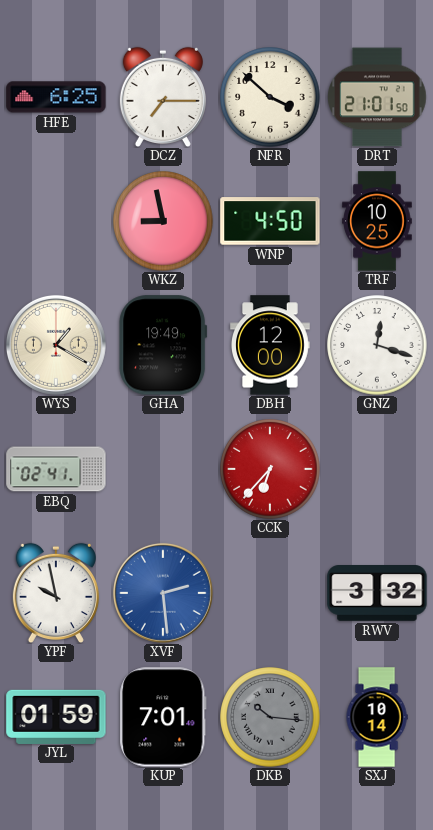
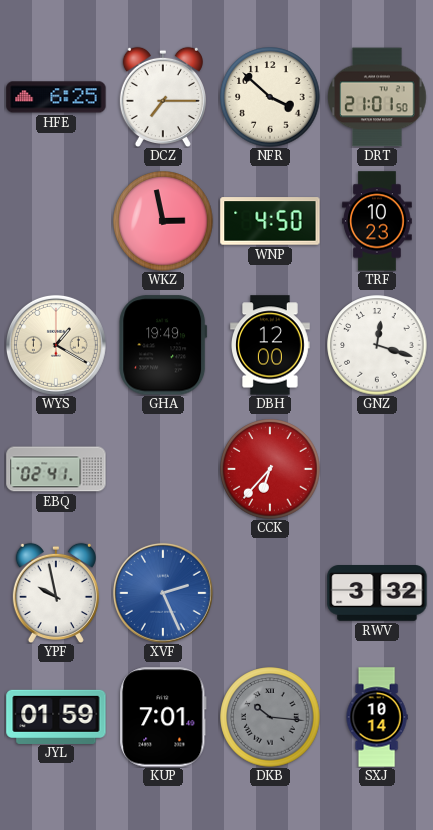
WKZ: 8:58 -> 2:58
TRF: 10:25 -> 10:23
XVF: 2:29 -> 2:26
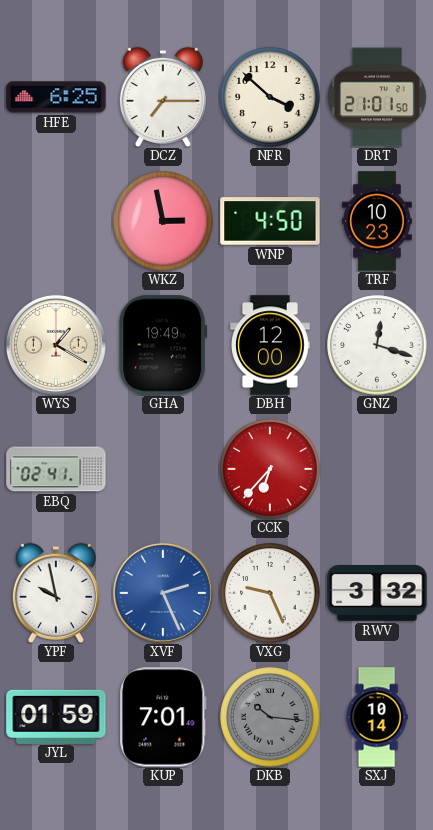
VXG: none -> 9:26
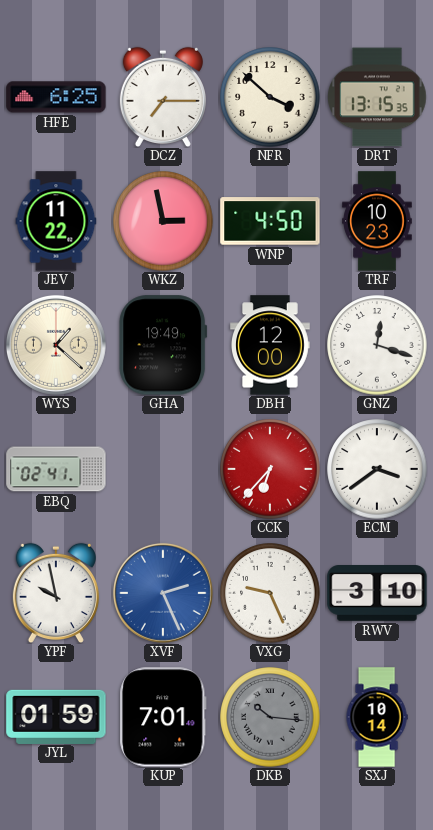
DRT: 21:01 -> 13:15
JEV: none -> 11:22
WYS: 1:20 -> 1:22
ECM: none -> 3:39
RWV: 3:32 -> 3:10
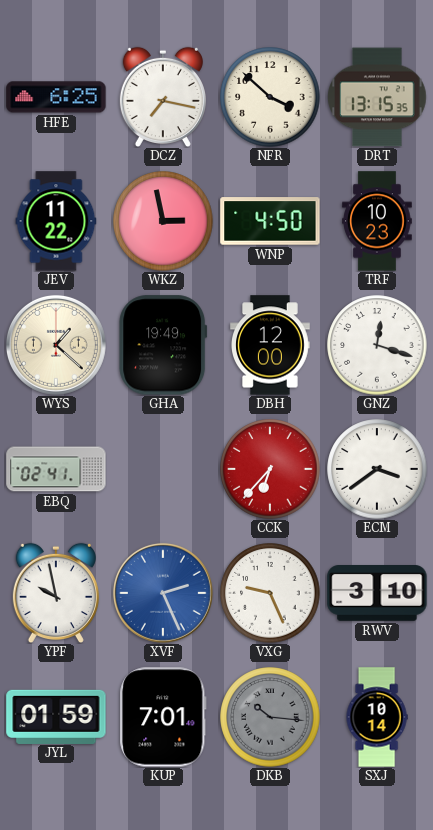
DCZ: 7:15 -> 7:17
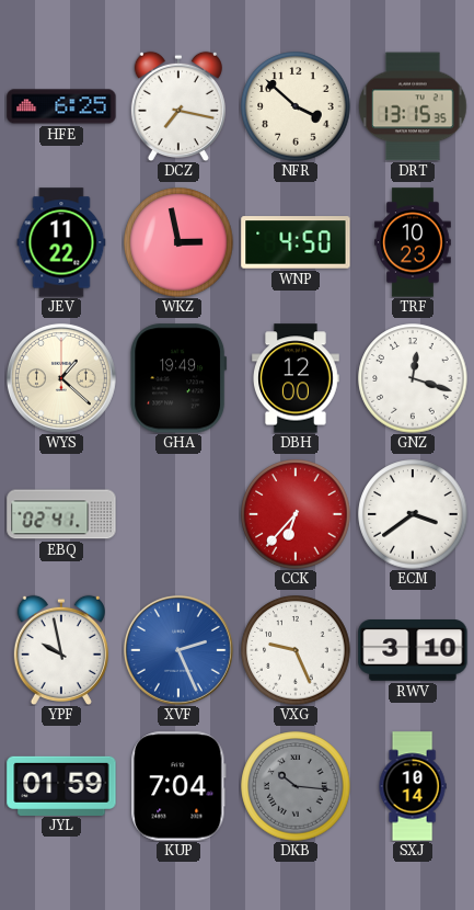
KUP: 7:01 -> 7:04
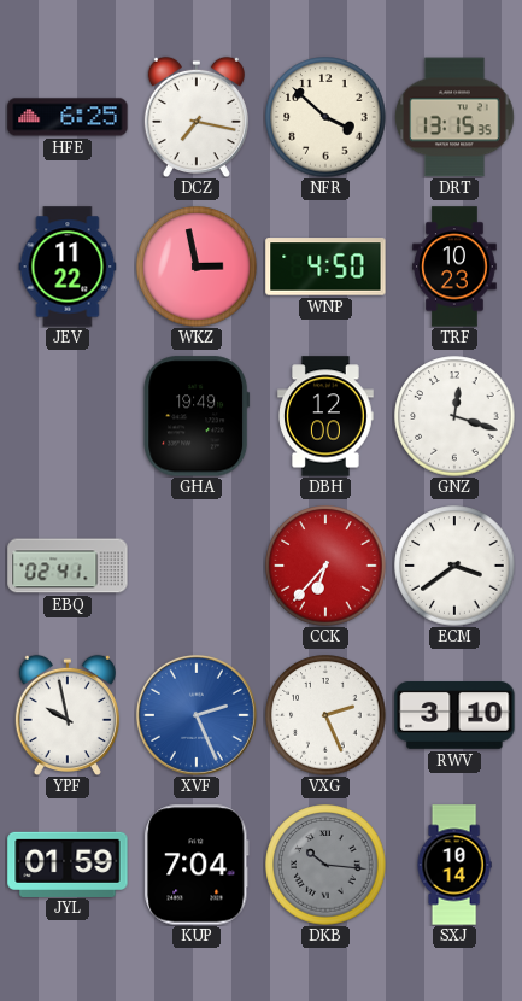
WYS: 1:22 -> none
VXG: 9:26 -> 2:26
